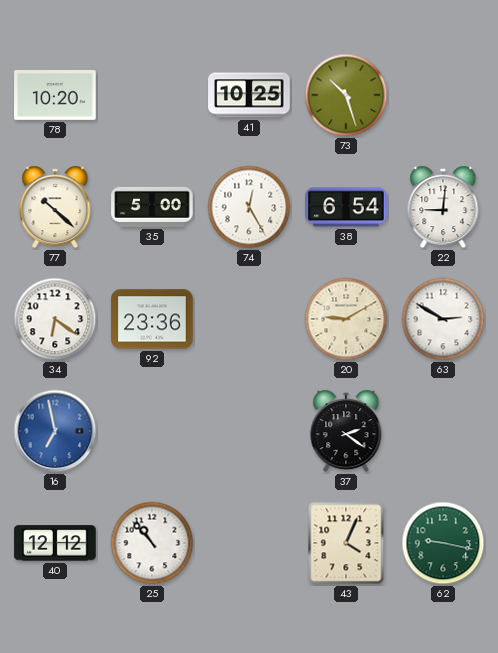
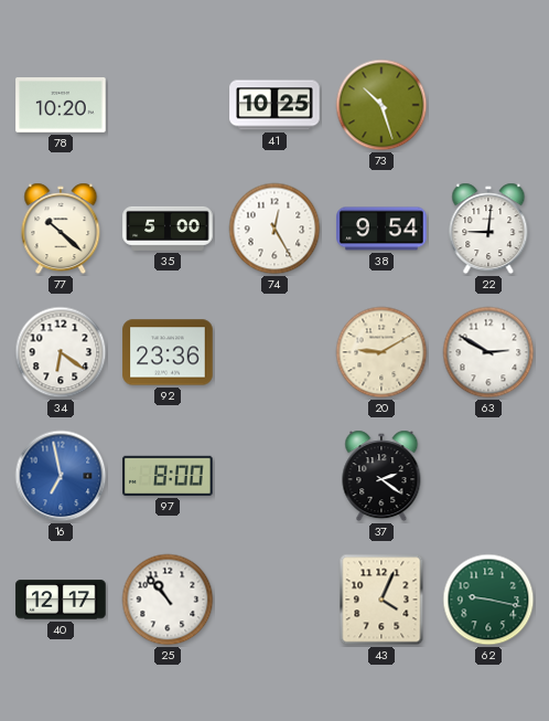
38: 6:54 -> 9:54
97: none -> 8:00
40: 12:12 -> 12:17
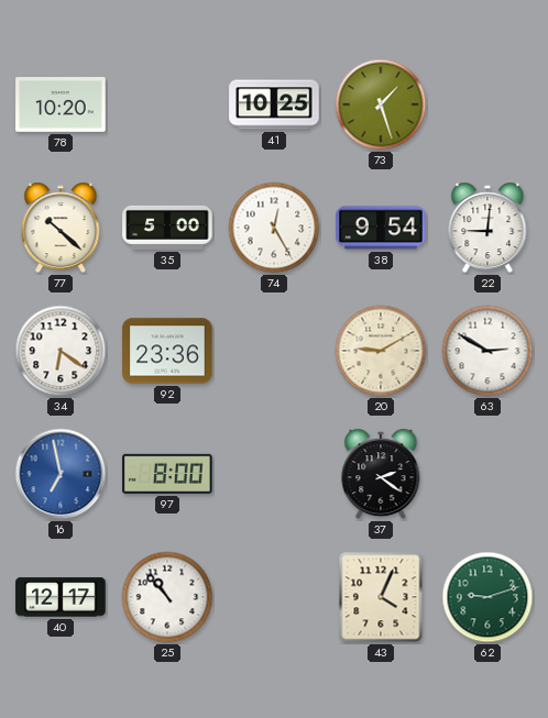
73: 10:27 -> 1:27
62: 9:17 -> 9:12
